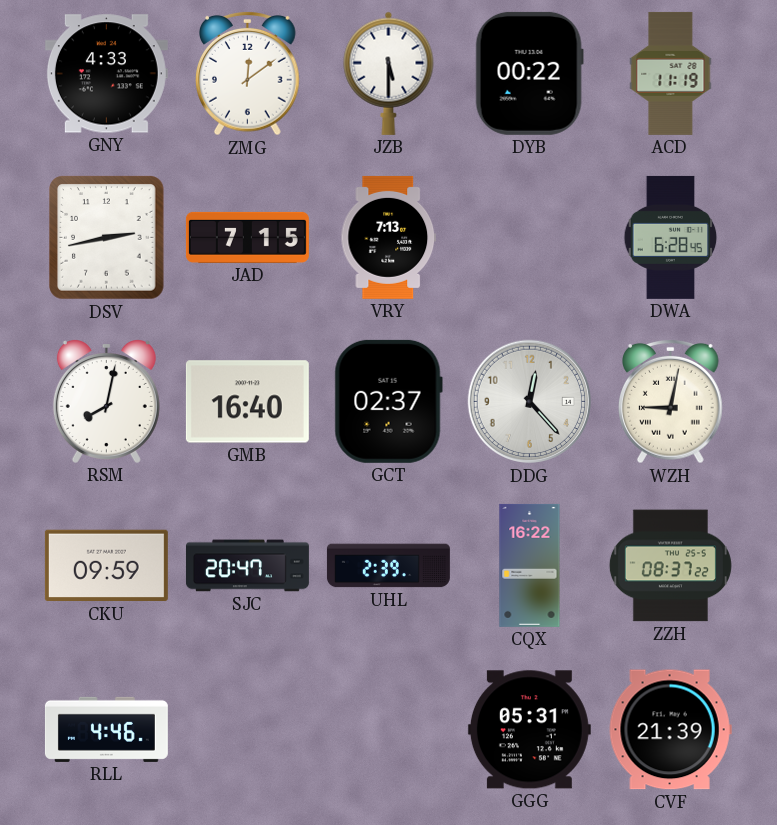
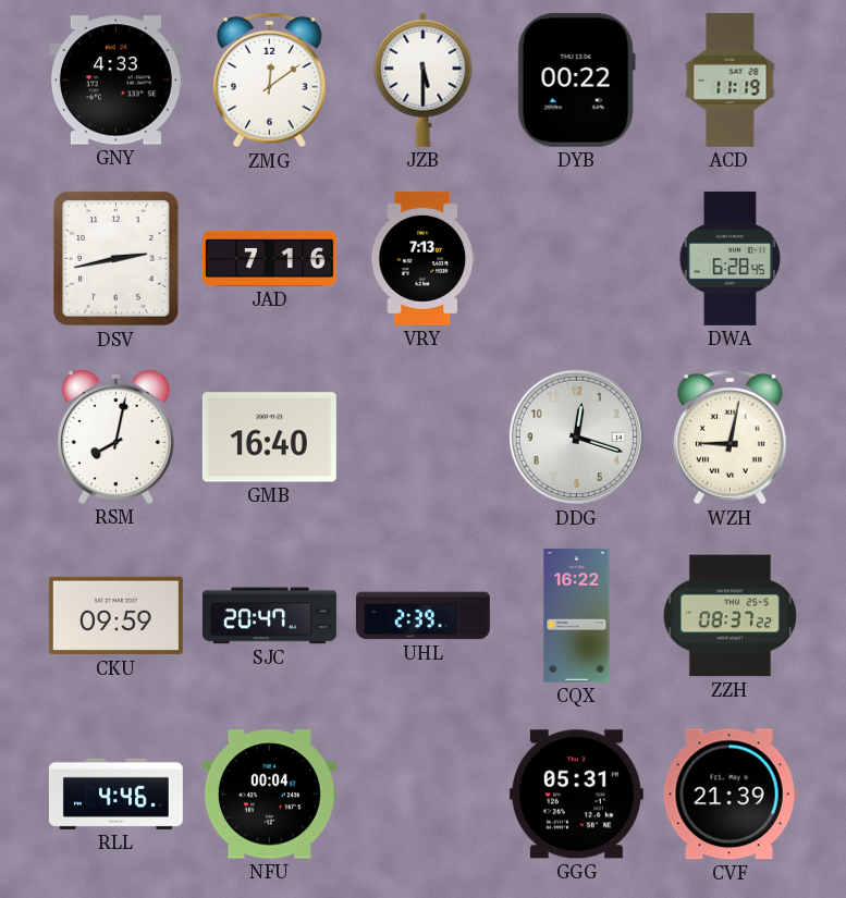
JAD: 7:15 -> 7:16
GCT: 02:37 -> none
DDG: 12:23 -> 12:18
NFU: none -> 00:04
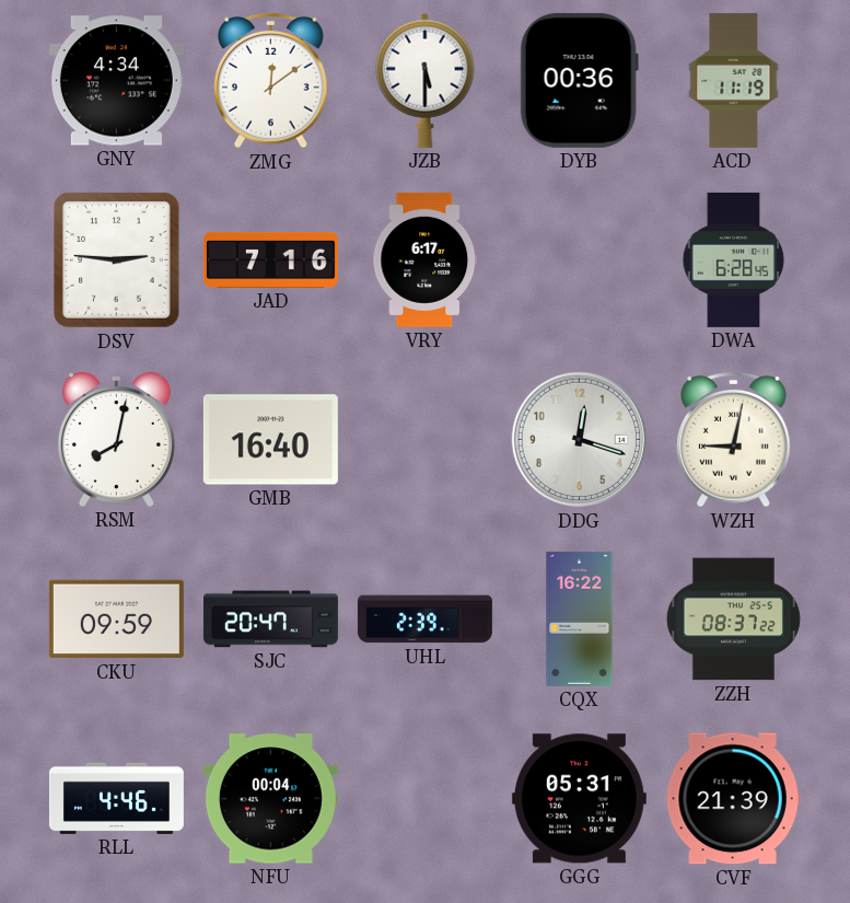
GNY: 4:33 -> 4:34
DYB: 00:22 -> 00:36
DSV: 2:43 -> 2:46
VRY: 7:13 -> 6:17
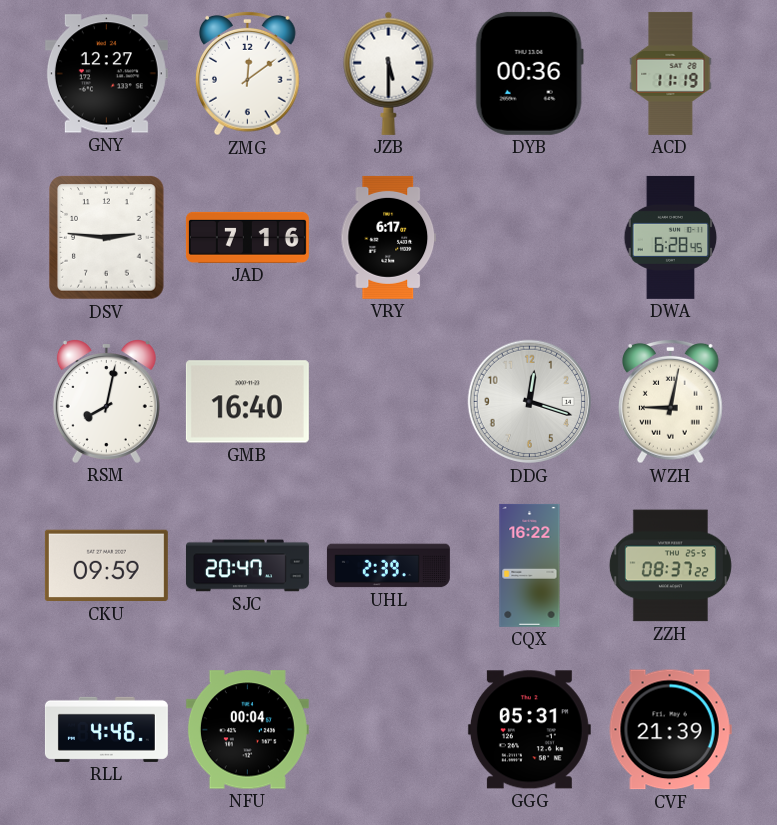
GNY: 4:34 -> 12:27
